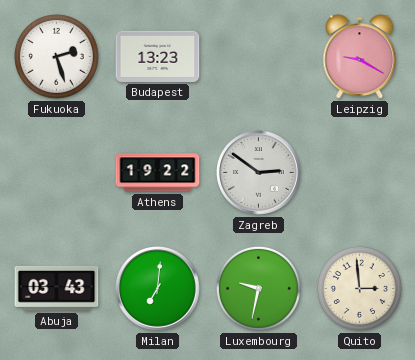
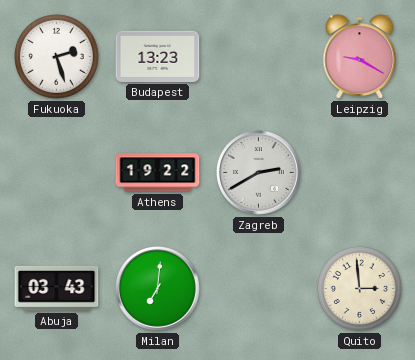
Zagreb: 2:51 -> 2:40
Luxembourg: 9:32 -> none
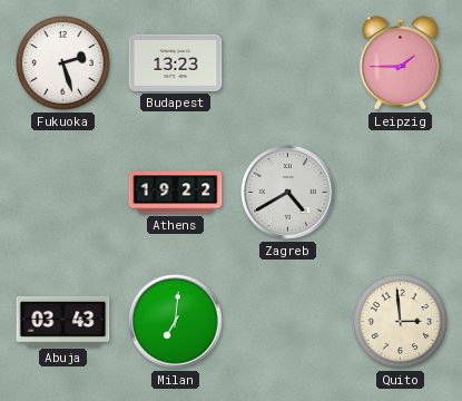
Leipzig: 9:20 -> 1:45
Zagreb: 2:40 -> 4:40
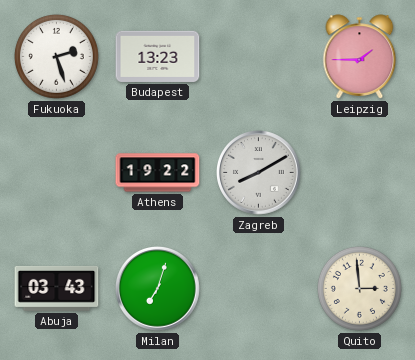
Zagreb: 4:40 -> 8:10
Milan: 7:01 -> 7:03
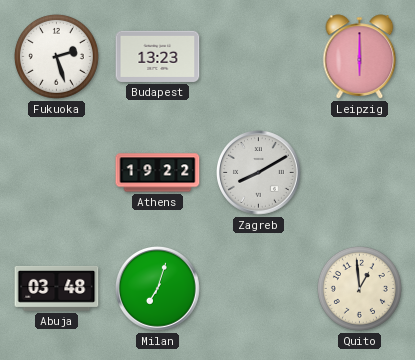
Leipzig: 1:45 -> 6:00
Abuja: 03:43 -> 03:48
Quito: 2:59 -> 12:59
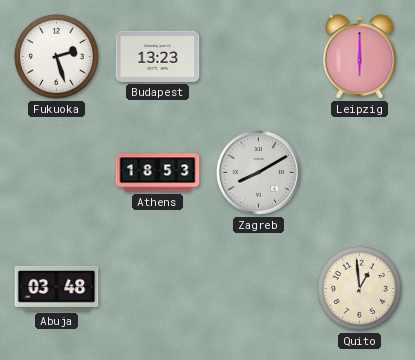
Athens: 19:22 -> 18:53
Milan: 7:03 -> none
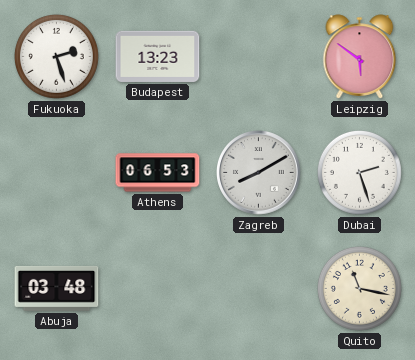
Leipzig: 6:00 -> 5:51
Athens: 18:53 -> 06:53
Dubai: none -> 2:27
Quito: 12:59 -> 11:17
